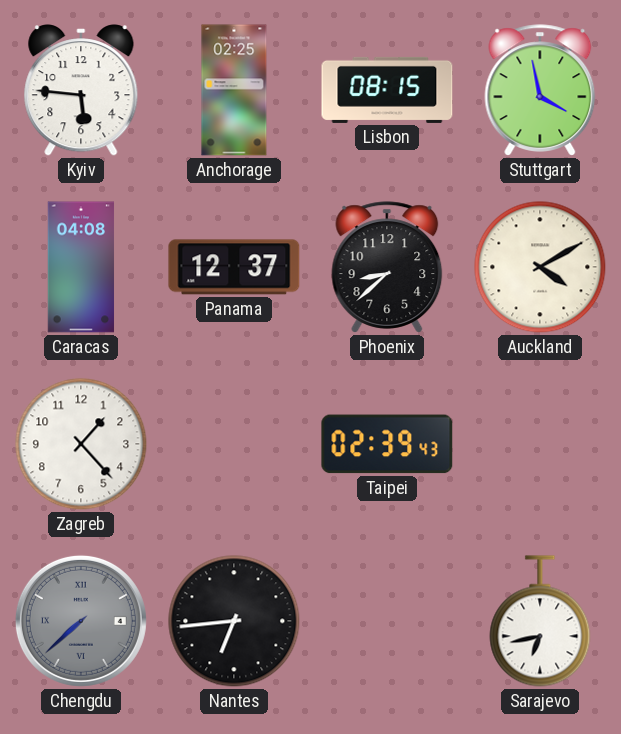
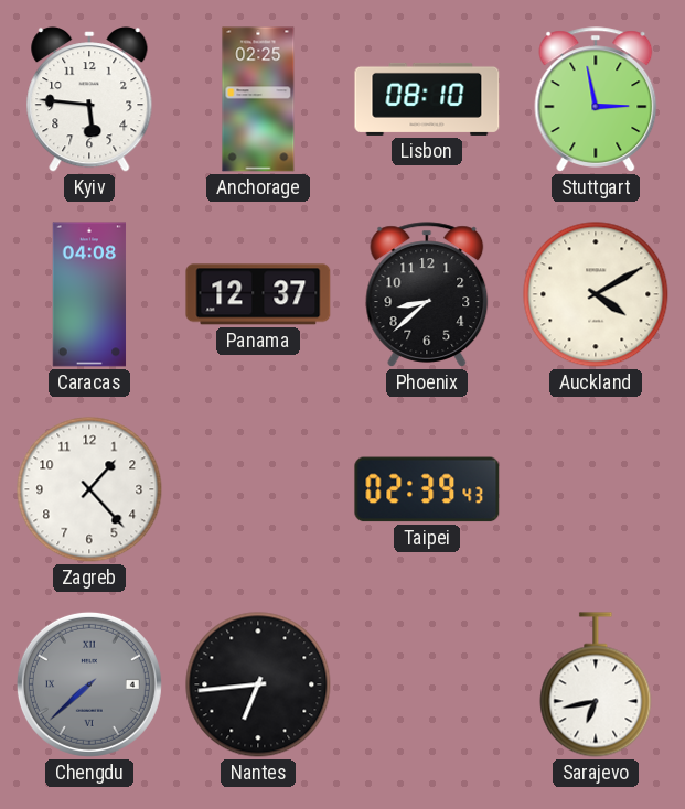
Lisbon: 08:15 -> 08:10
Stuttgart: 3:58 -> 2:58
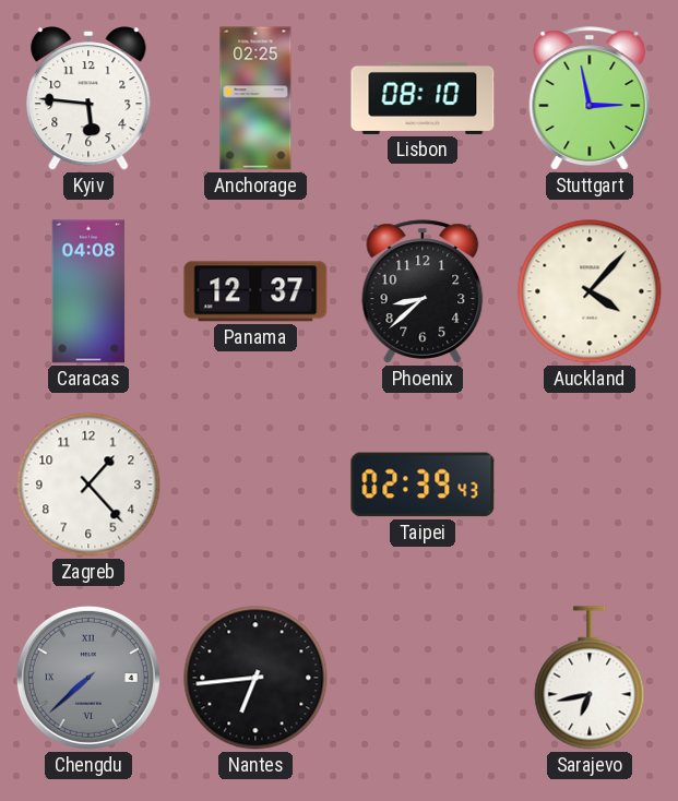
Auckland: 4:10 -> 4:07
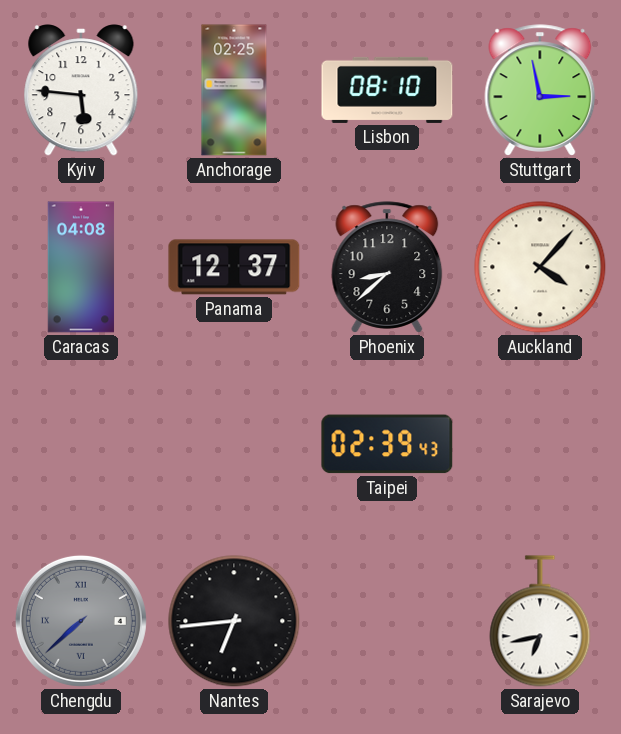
Zagreb: 1:23 -> none
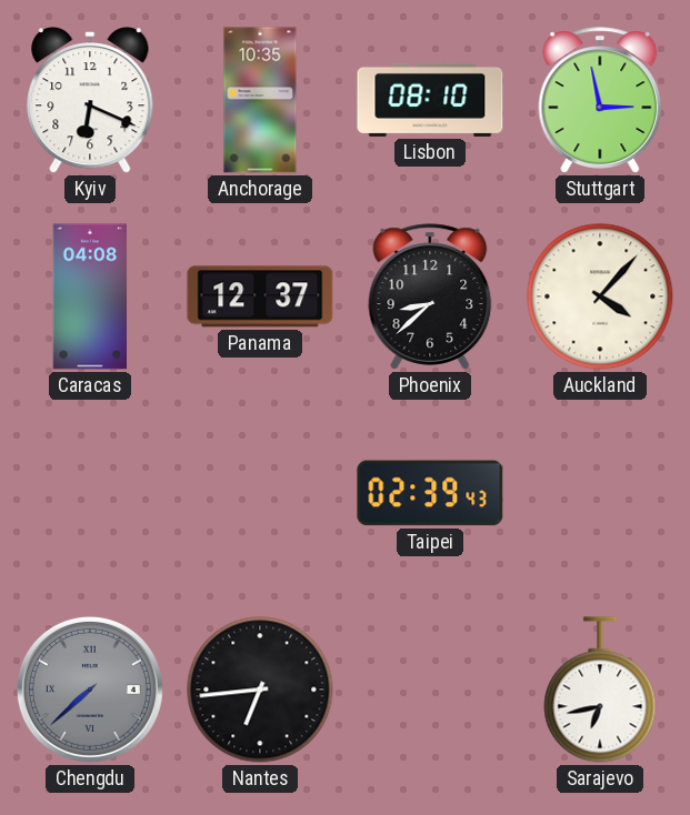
Kyiv: 5:46 -> 6:19
Anchorage: 02:25 -> 10:35
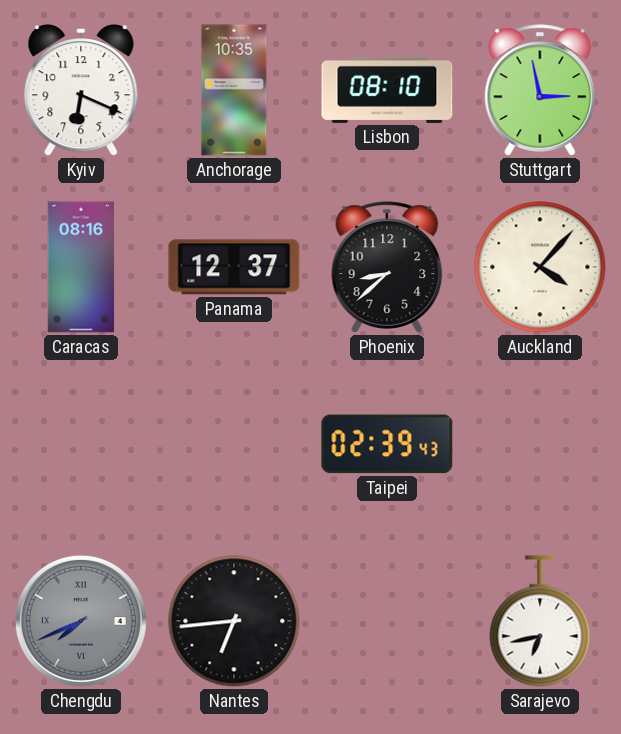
Caracas: 04:08 -> 08:16
Chengdu: 7:38 -> 7:41
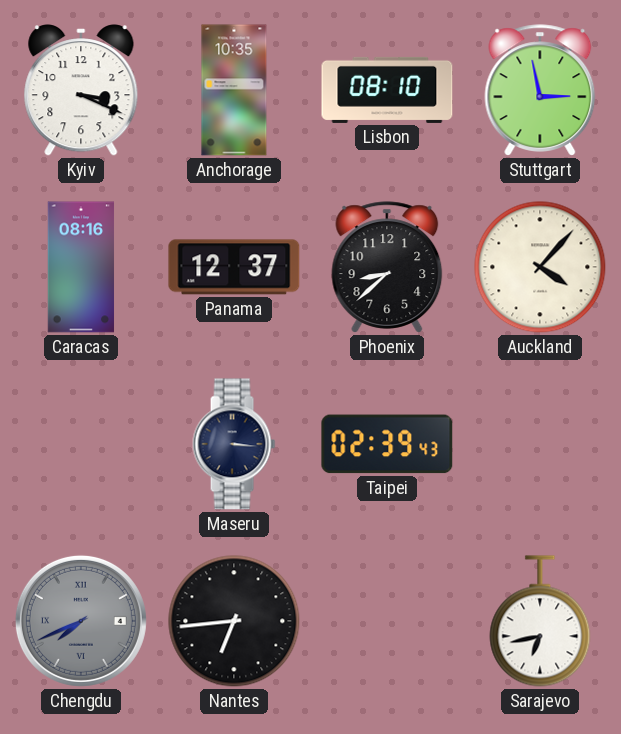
Kyiv: 6:19 -> 3:19
Maseru: none -> 3:16
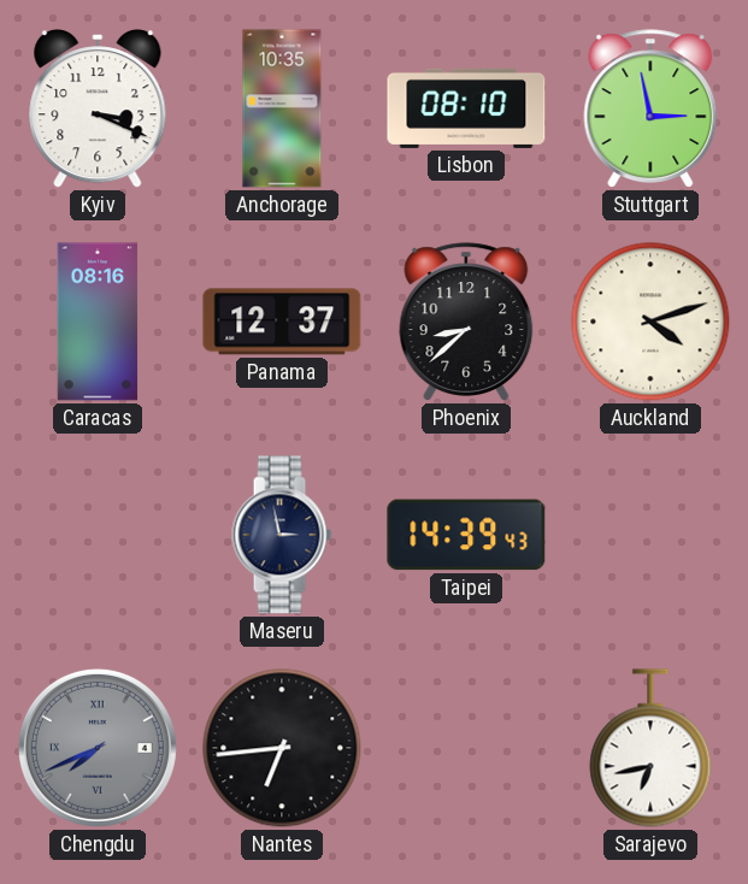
Auckland: 4:07 -> 4:12
Maseru: 3:16 -> 2:58
Taipei: 02:39 -> 14:39
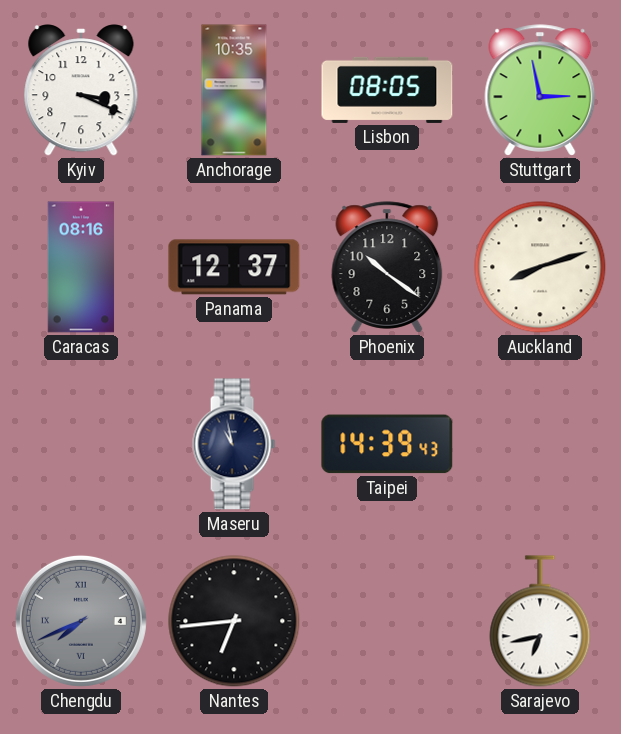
Lisbon: 08:10 -> 08:05
Phoenix: 8:38 -> 10:21
Auckland: 4:12 -> 8:12
Maseru: 2:58 -> 10:58
